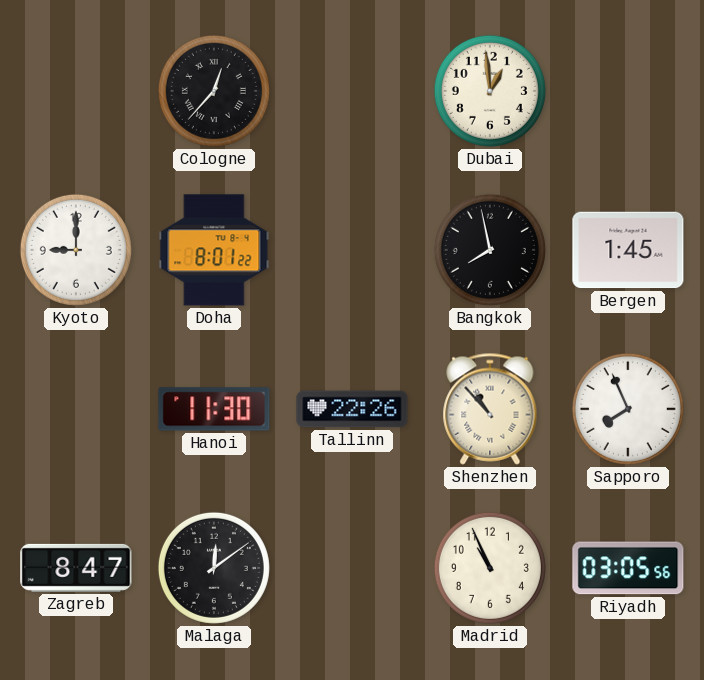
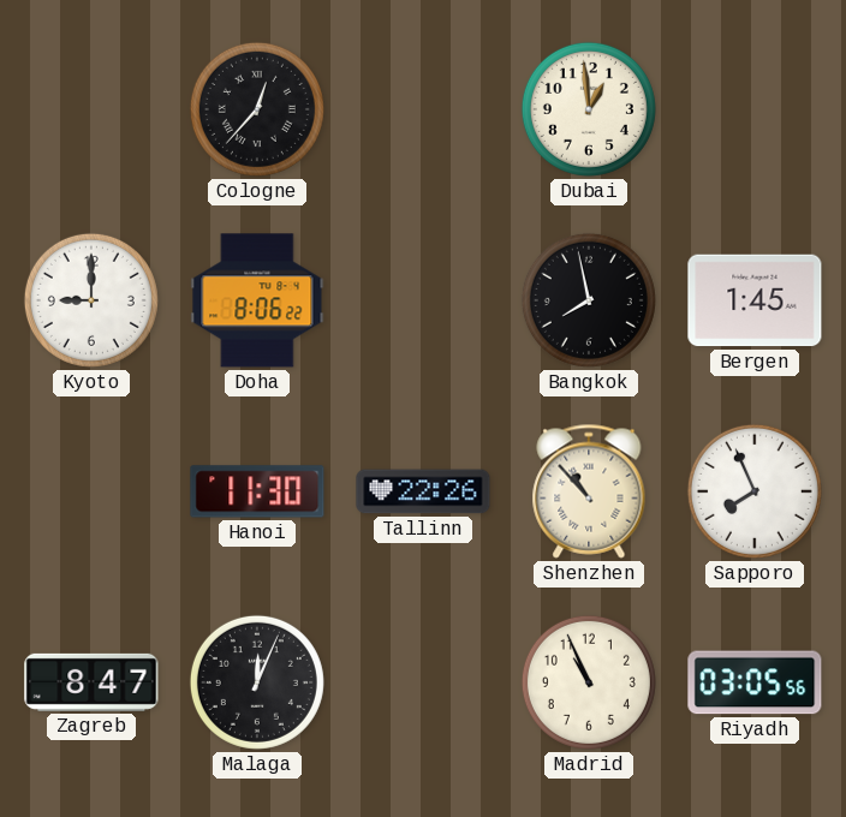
Doha: 8:01 -> 8:06
Malaga: 12:09 -> 12:04
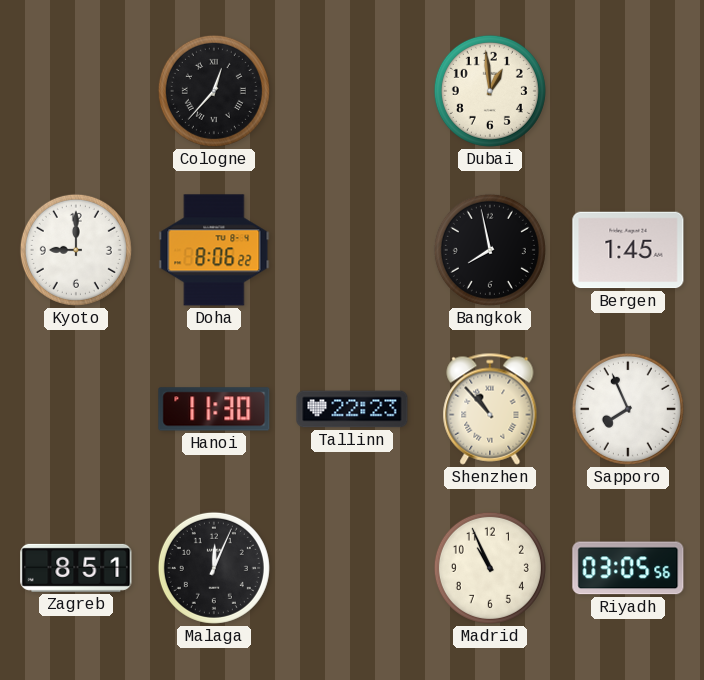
Tallinn: 22:26 -> 22:23
Zagreb: 8:47 -> 8:51
